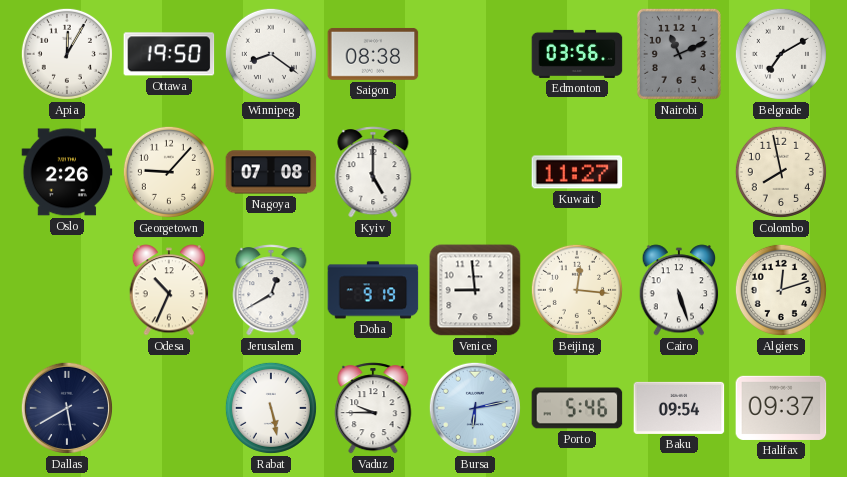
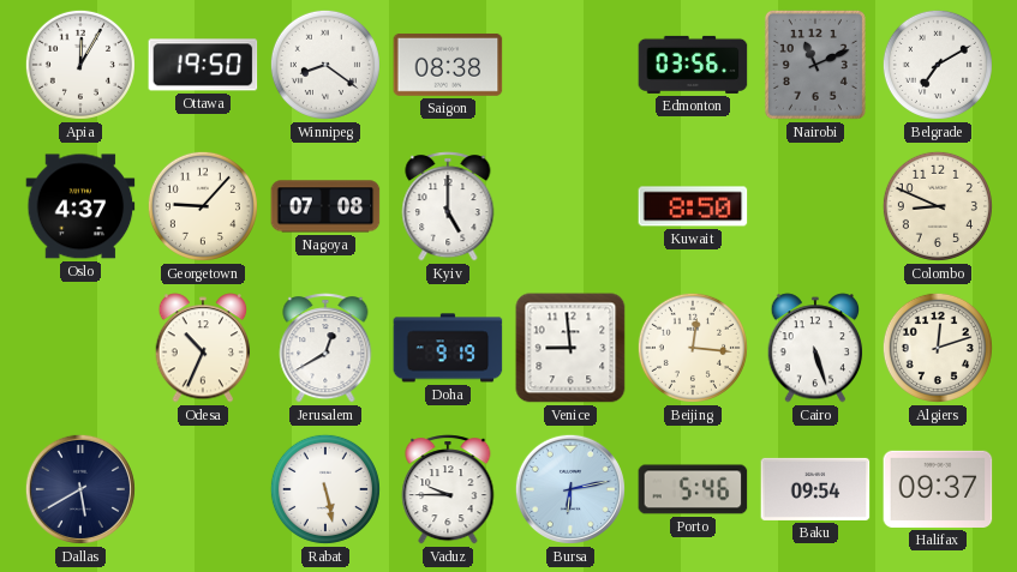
Oslo: 2:26 -> 4:37
Kuwait: 11:27 -> 8:50
Colombo: 7:58 -> 8:49
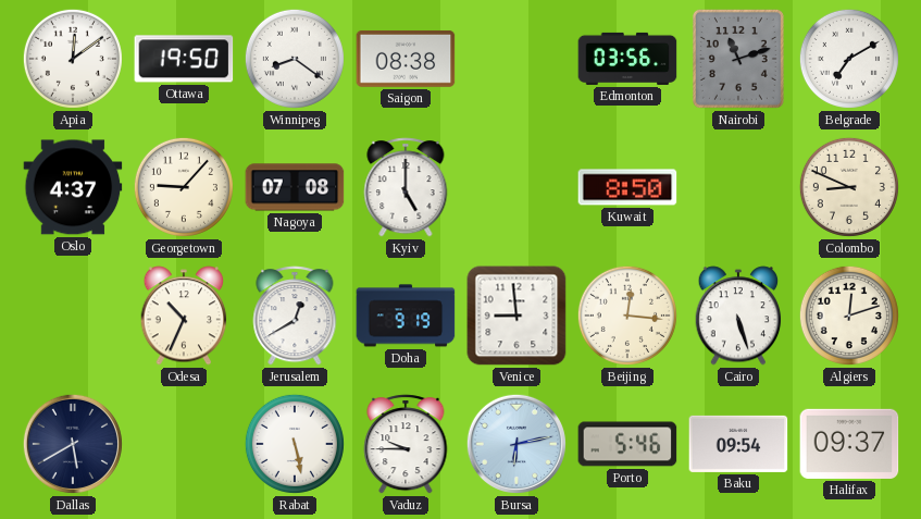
Apia: 12:05 -> 12:09
Nairobi: 11:11 -> 11:12
